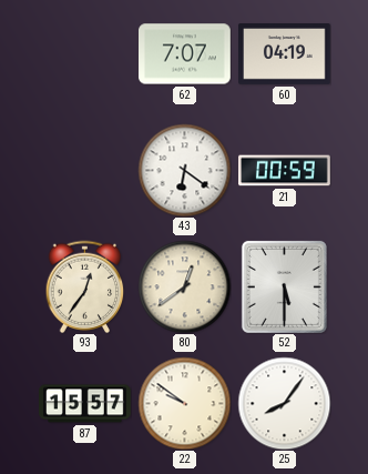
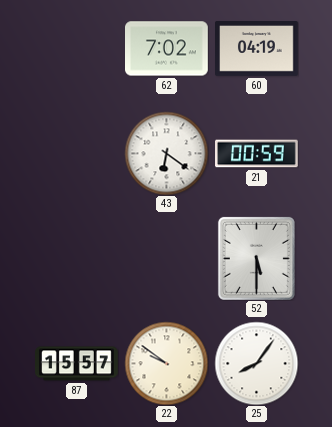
62: 7:07 -> 7:02
93: 12:36 -> none
80: 12:39 -> none
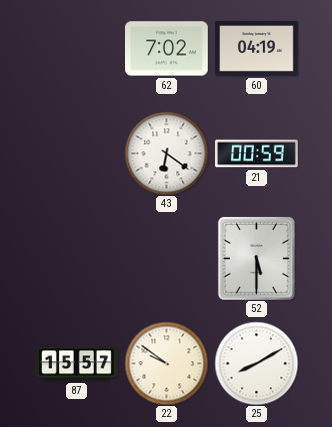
25: 8:06 -> 8:10
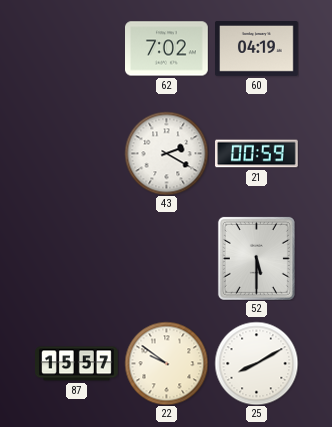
43: 6:21 -> 2:20
